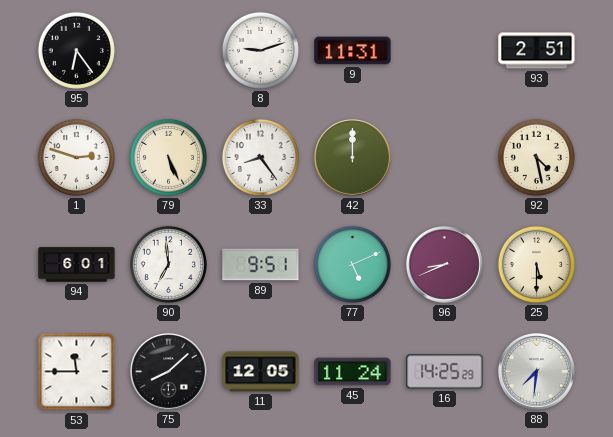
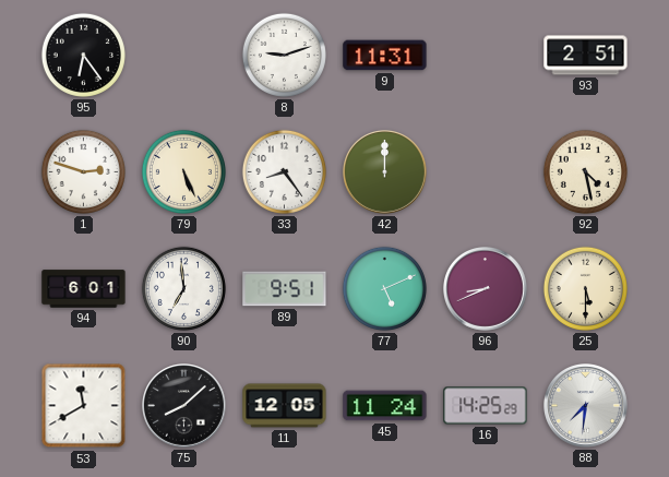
53: 11:45 -> 11:40
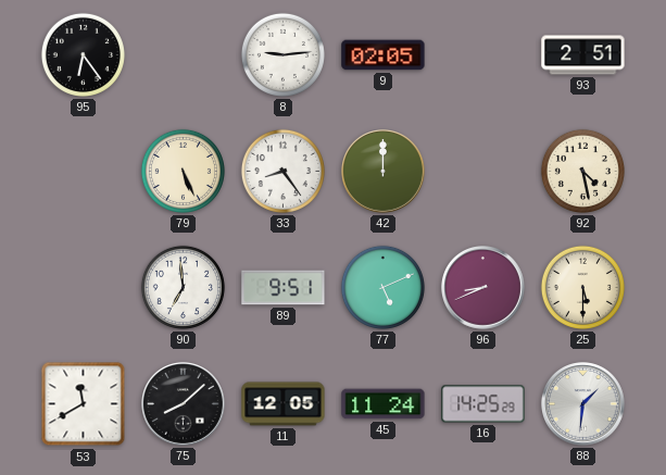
8: 9:12 -> 9:14
9: 11:31 -> 02:05
1: 2:48 -> none
94: 6:01 -> none
88: 7:31 -> 1:31
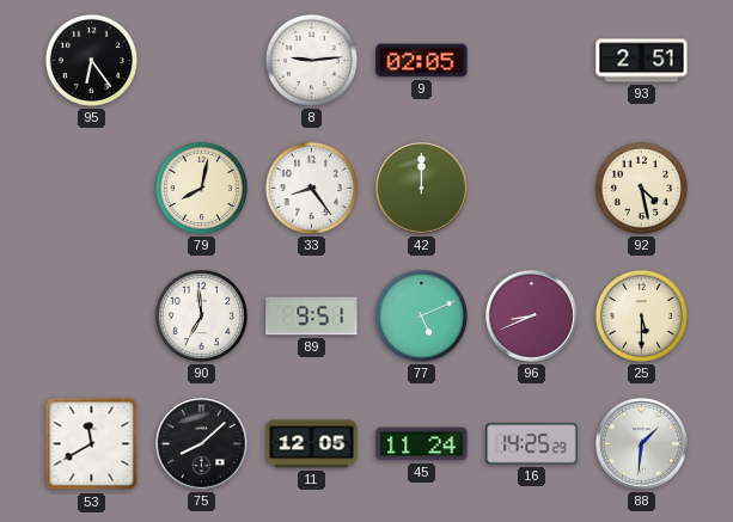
79: 5:26 -> 8:02
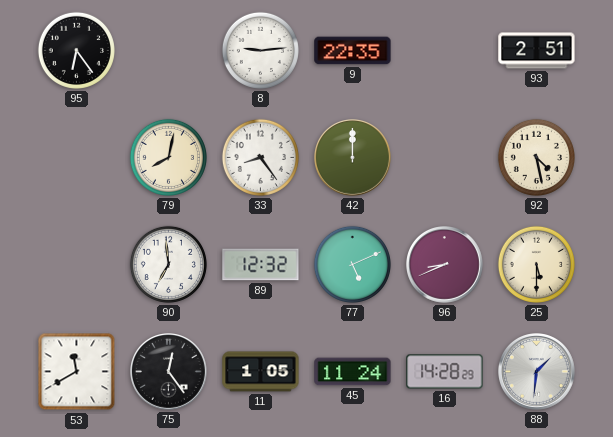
9: 02:05 -> 22:35
89: 9:51 -> 12:32
75: 8:08 -> 12:24
11: 12:05 -> 1:05
16: 14:25 -> 14:28
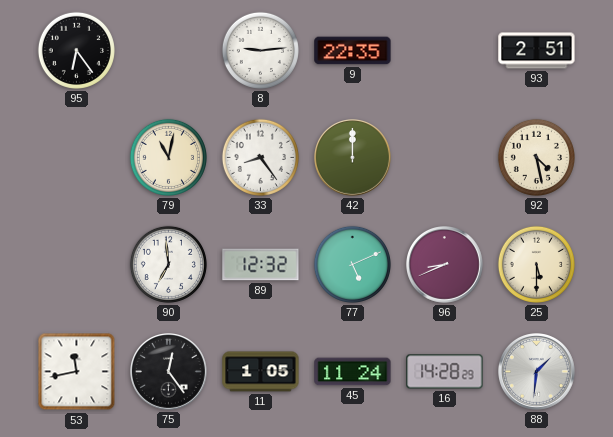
79: 8:02 -> 11:02
53: 11:40 -> 11:43
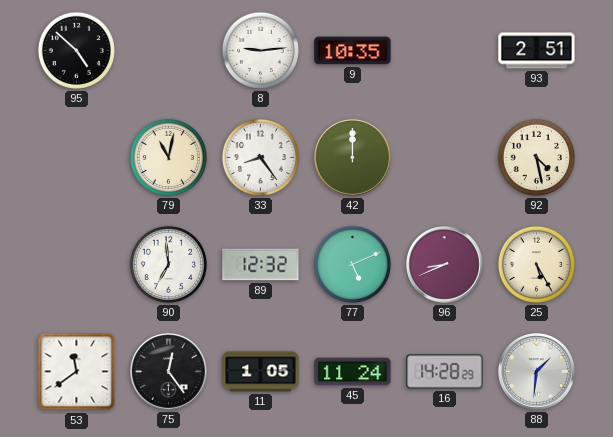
95: 6:24 -> 4:52
9: 22:35 -> 10:35
25: 5:30 -> 5:25
53: 11:43 -> 11:39
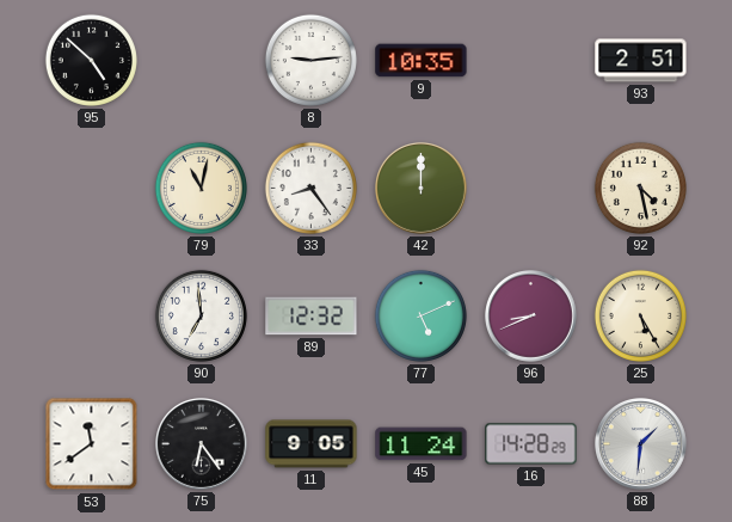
75: 12:24 -> 6:24
11: 1:05 -> 9:05
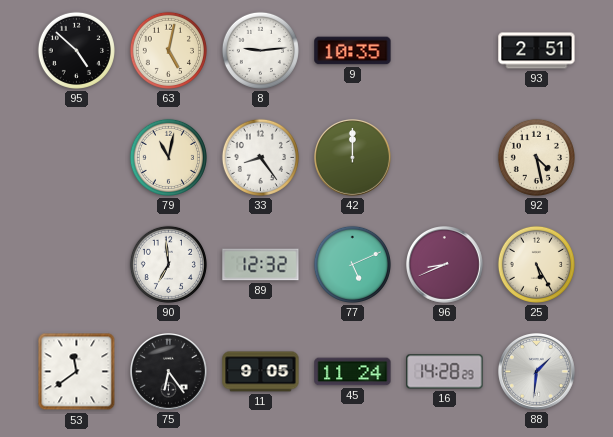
63: none -> 5:02
